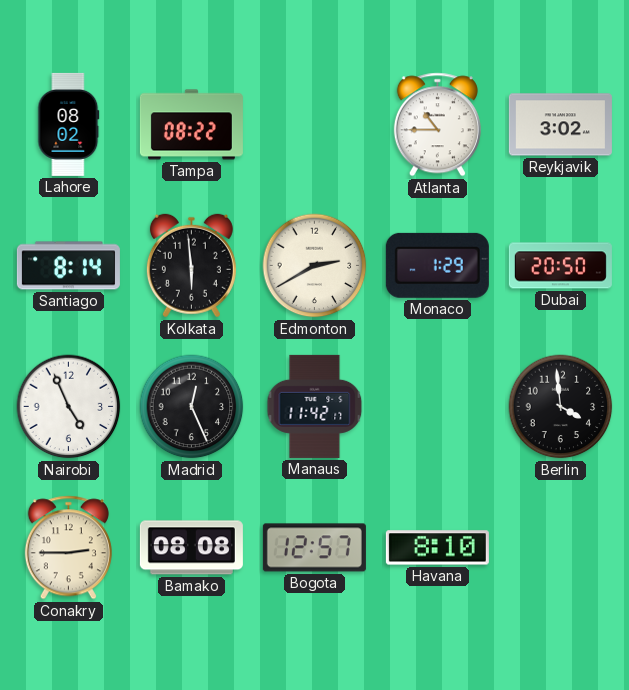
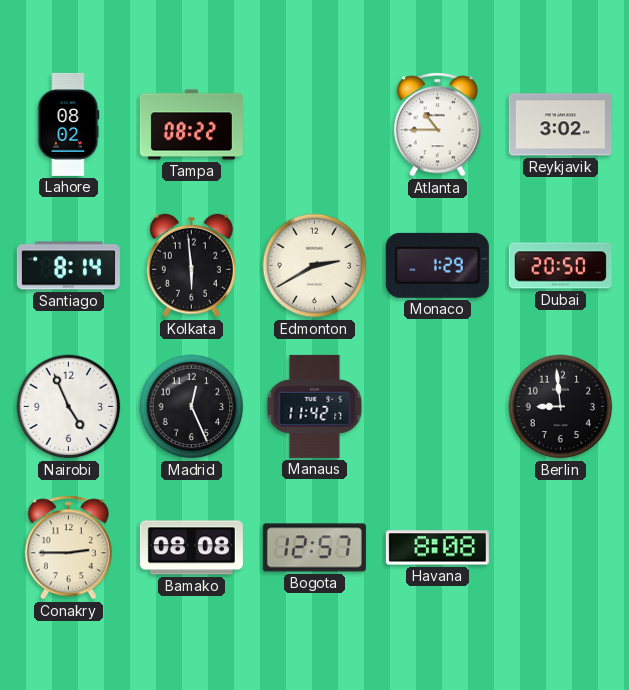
Berlin: 3:59 -> 8:59
Havana: 8:10 -> 8:08
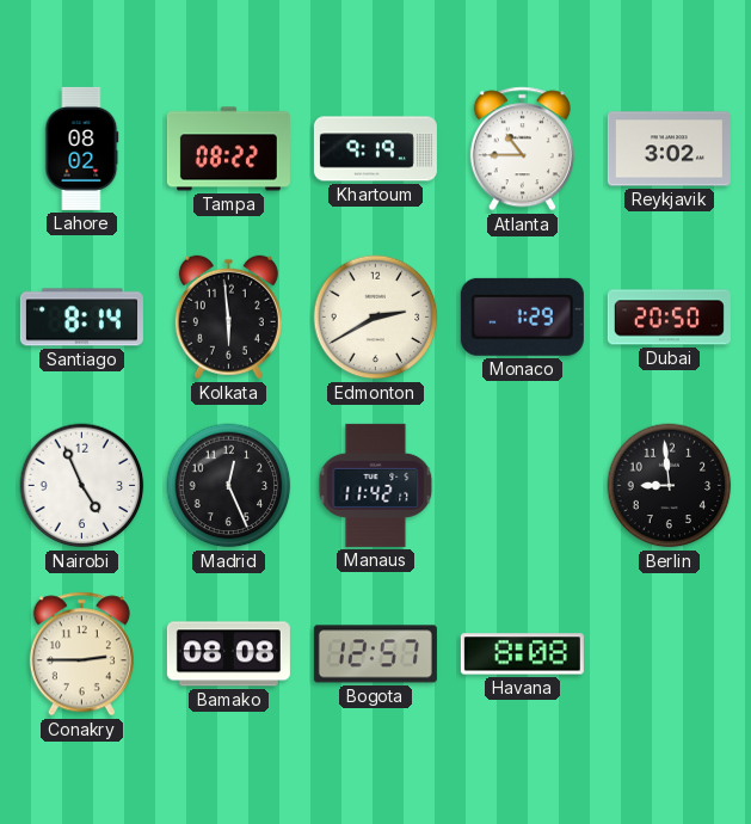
Khartoum: none -> 9:19
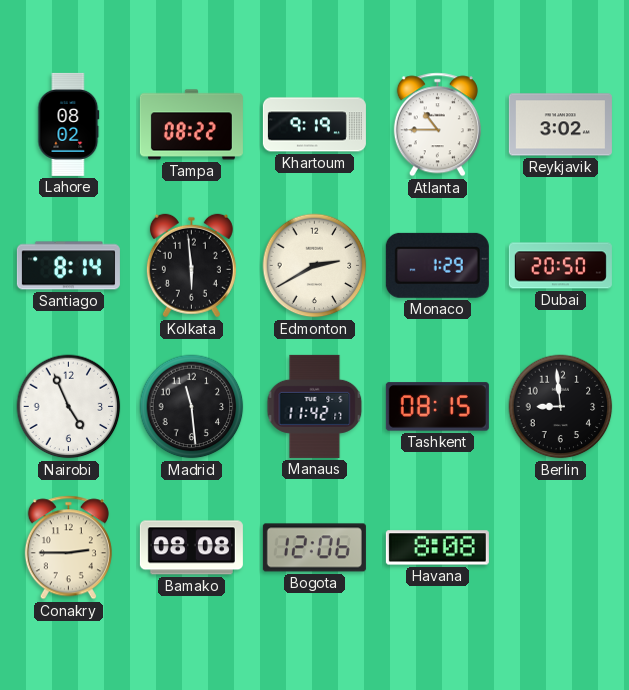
Madrid: 12:26 -> 11:29
Tashkent: none -> 08:15
Bogota: 12:57 -> 12:06
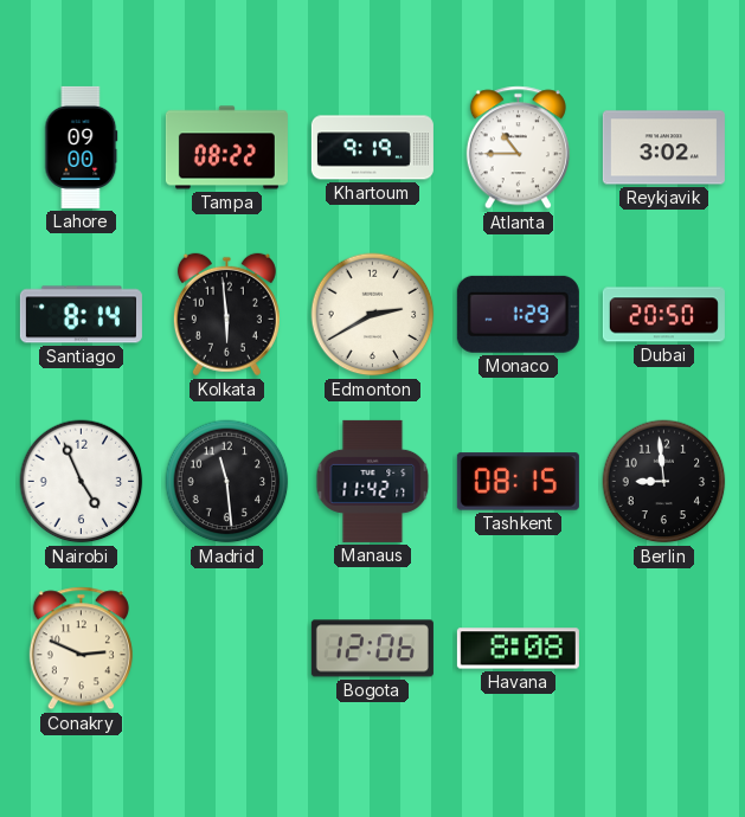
Lahore: 08:02 -> 09:00
Conakry: 2:45 -> 2:49
Bamako: 08:08 -> none
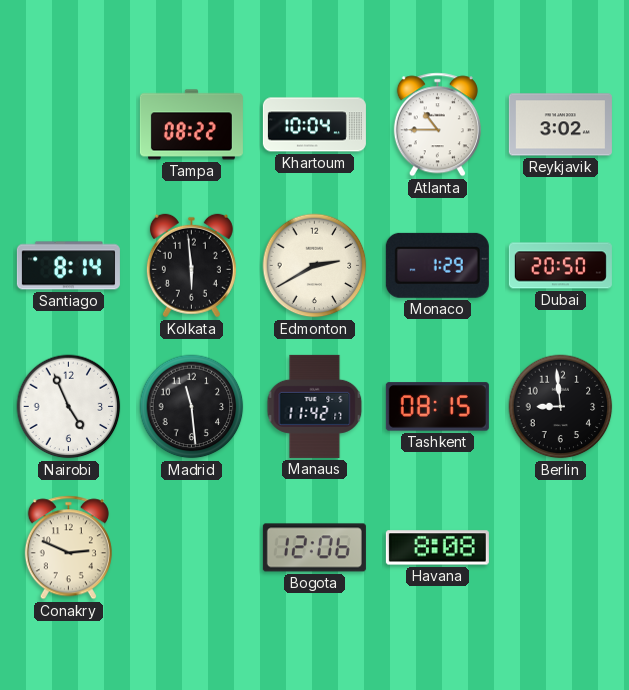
Lahore: 09:00 -> none
Khartoum: 9:19 -> 10:04
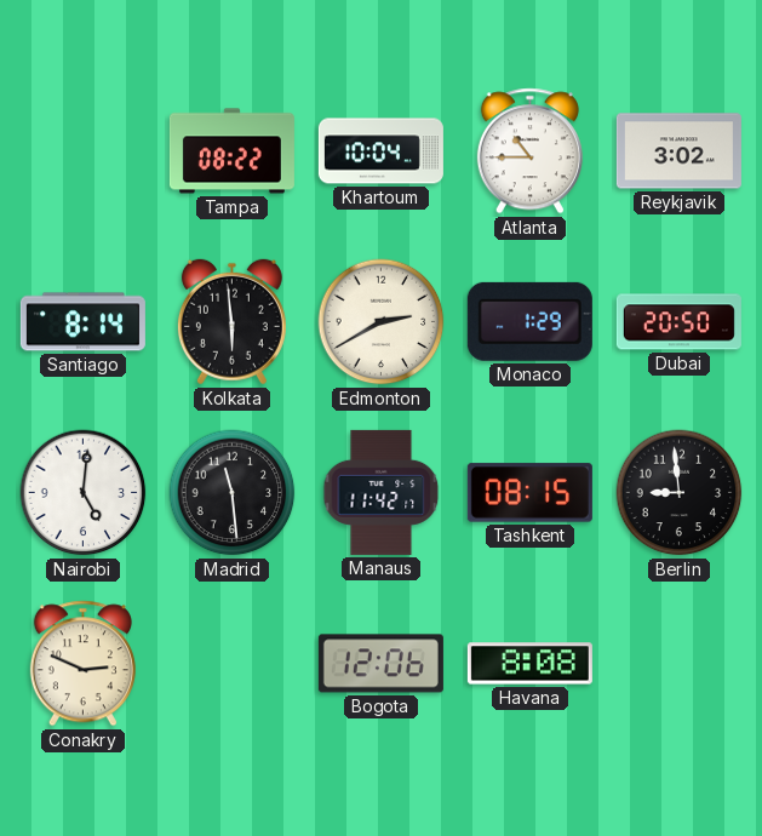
Nairobi: 4:56 -> 5:01
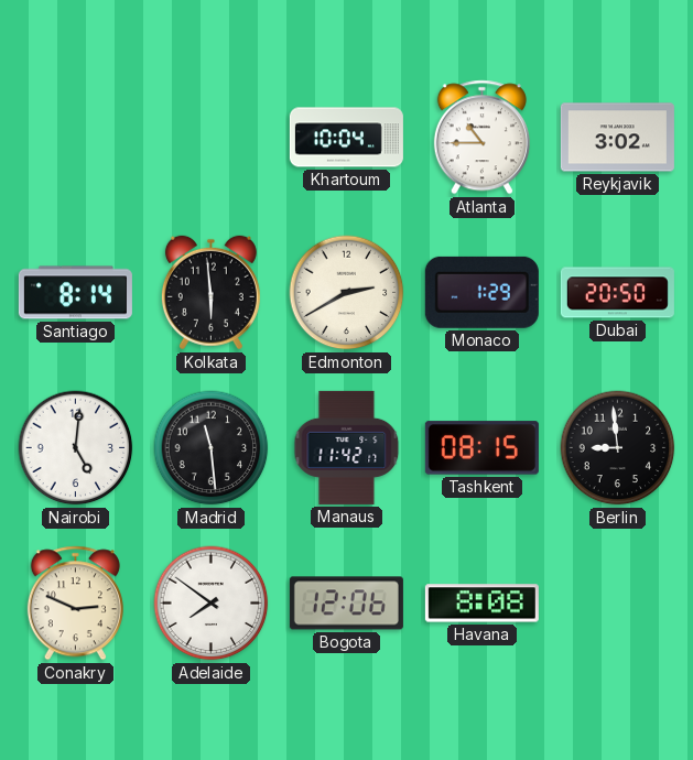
Tampa: 08:22 -> none
Adelaide: none -> 7:51
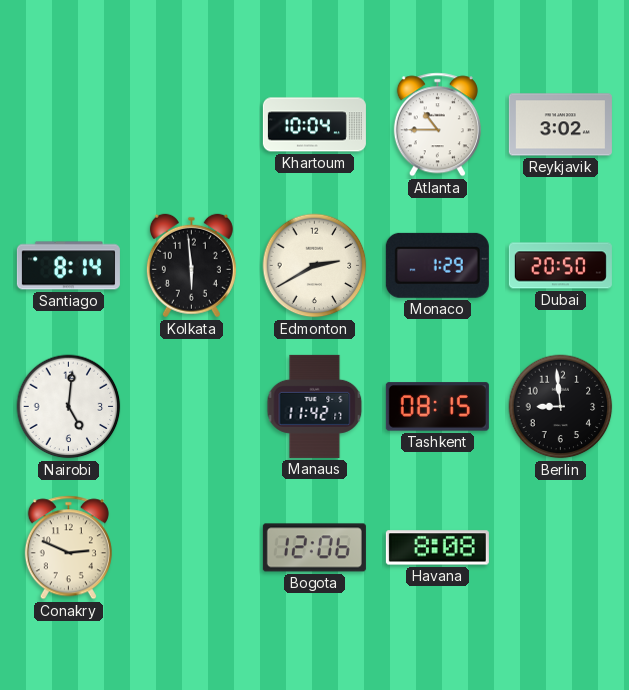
Madrid: 11:29 -> none
Adelaide: 7:51 -> none
